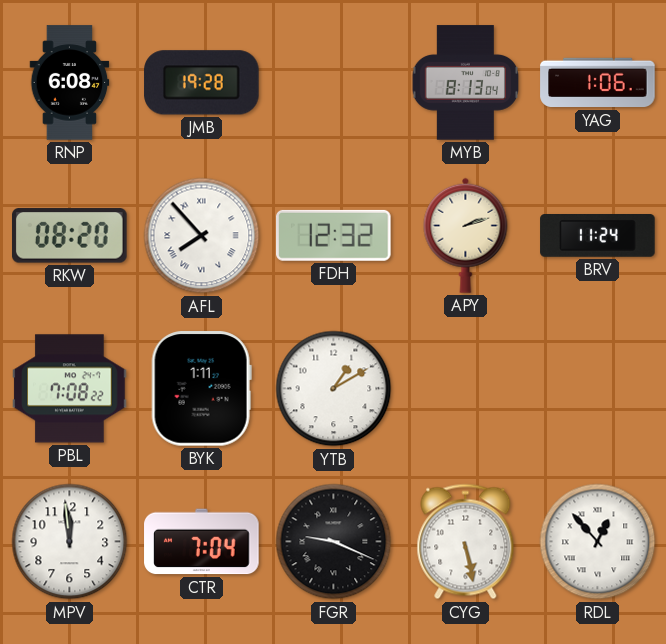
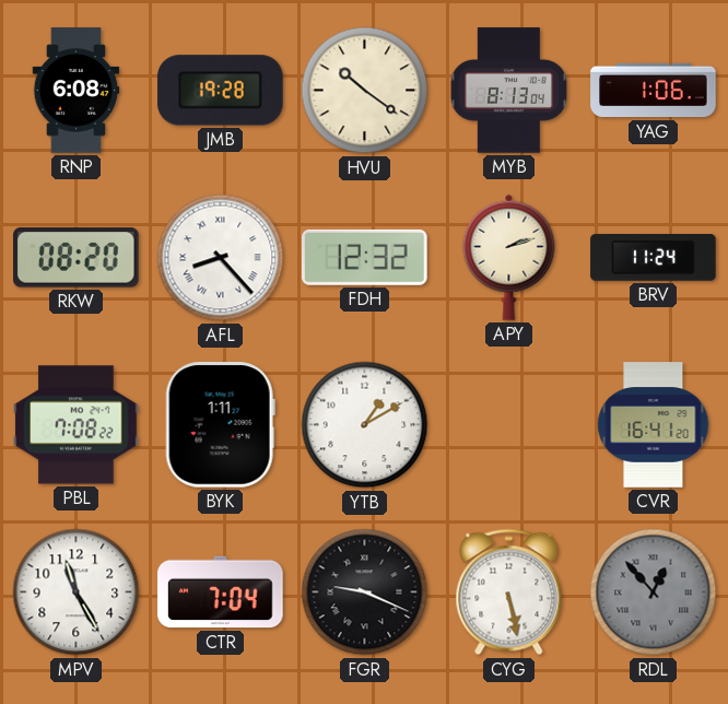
HVU: none -> 10:21
AFL: 7:53 -> 8:23
CVR: none -> 16:41
MPV: 11:59 -> 11:25
RDL dial: white -> grey
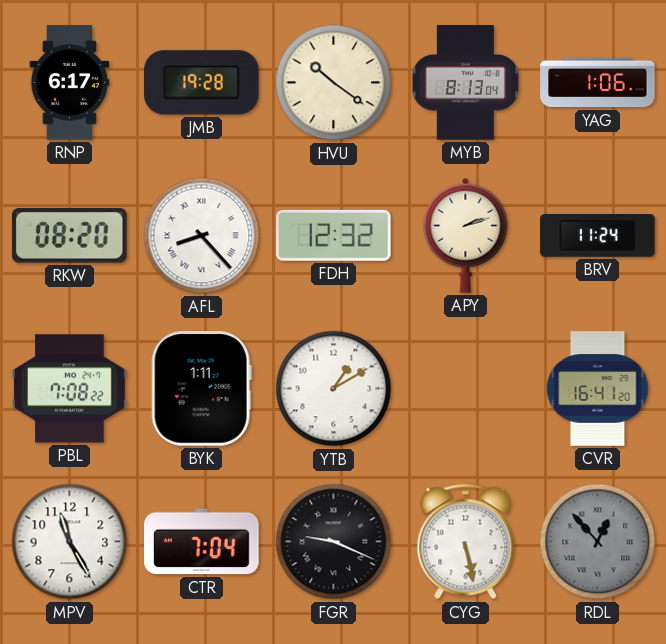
RNP: 6:08 -> 6:17
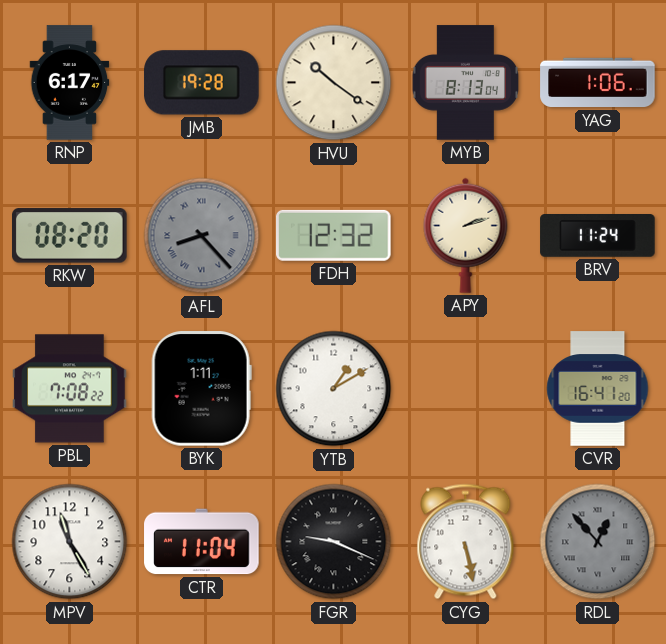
AFL dial: white -> grey
CTR: 7:04 -> 11:04
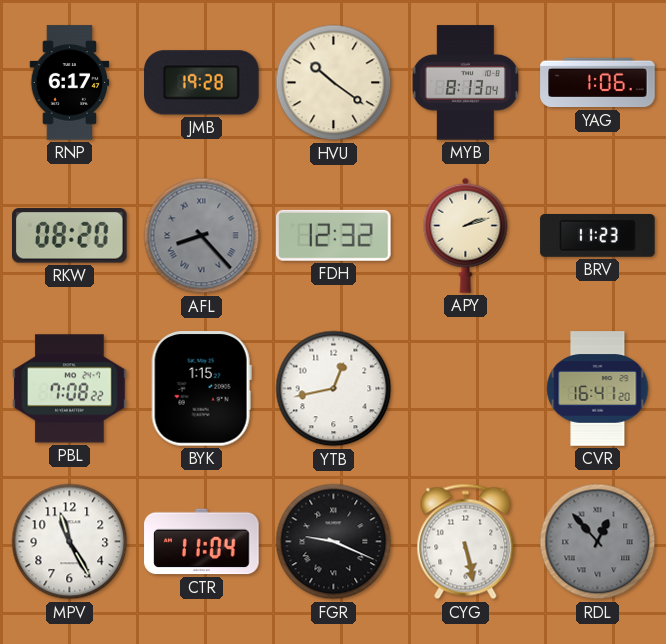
BRV: 11:24 -> 11:23
BYK: 1:11 -> 1:15
YTB: 1:10 -> 12:43
